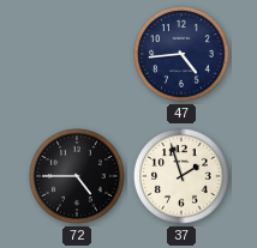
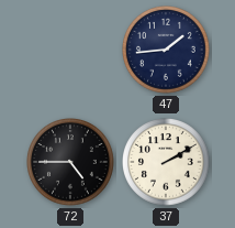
47: 4:44 -> 1:44
37: 1:57 -> 2:10
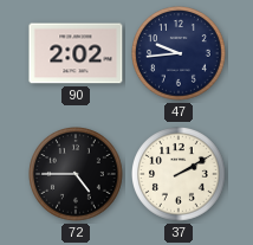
90: none -> 2:02
47: 1:44 -> 9:44
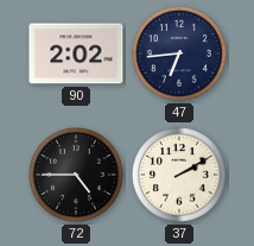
47: 9:44 -> 6:44
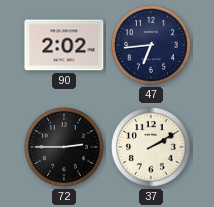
72: 4:45 -> 2:45
